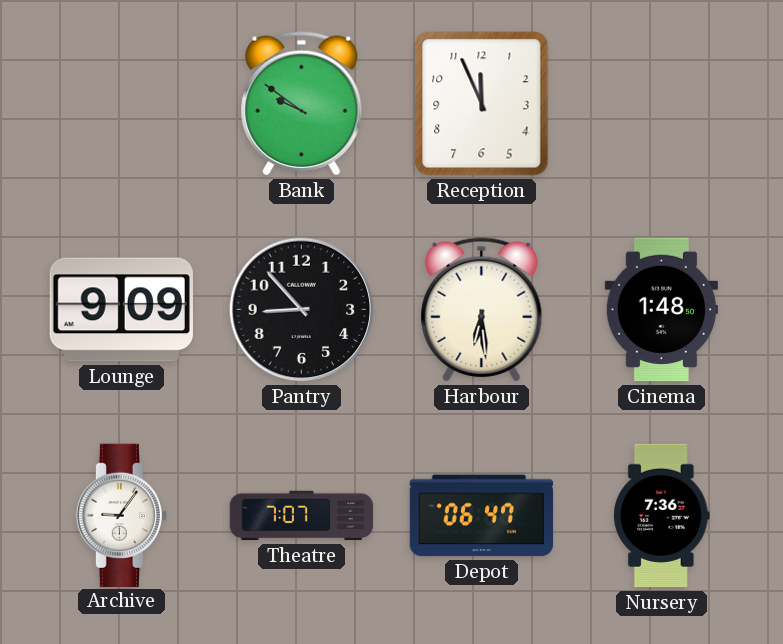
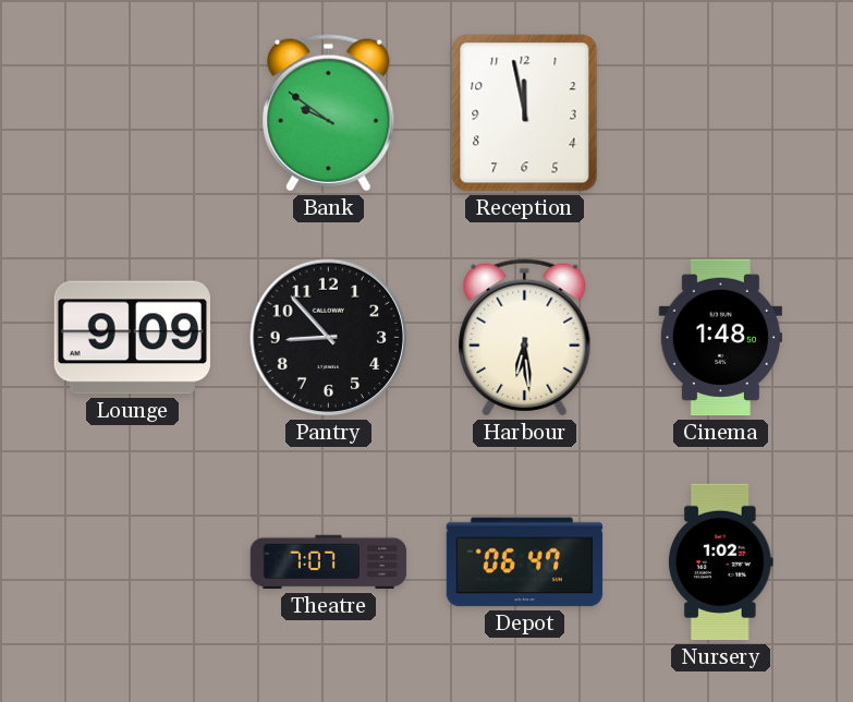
Reception: 11:56 -> 11:58
Archive: 9:06 -> none
Nursery: 7:36 -> 1:02
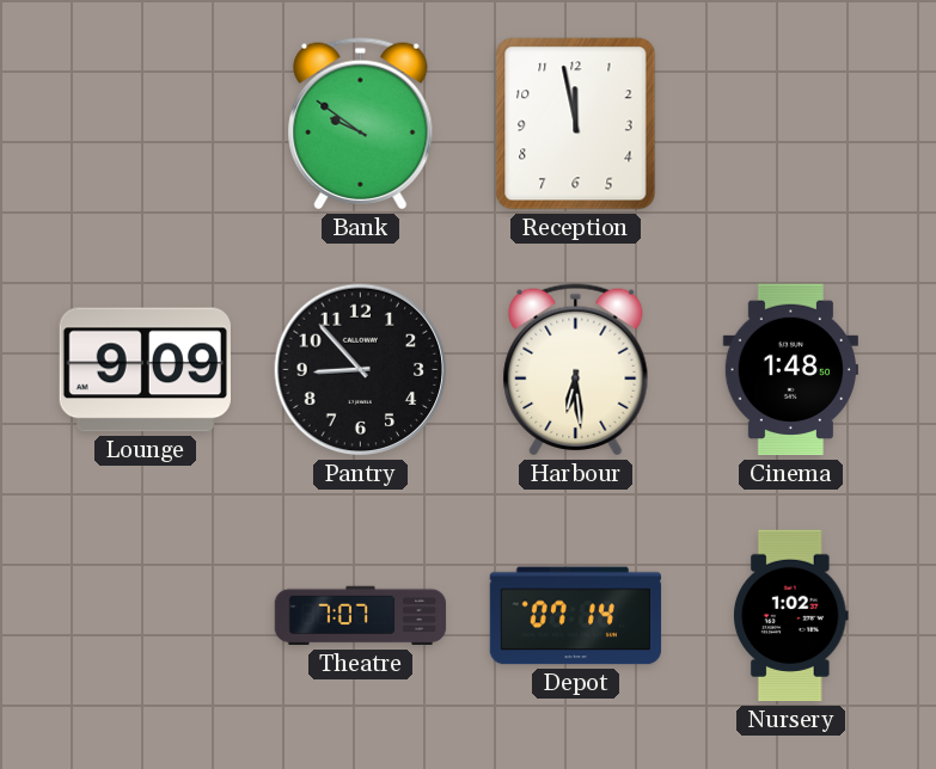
Depot: 06:47 -> 07:14
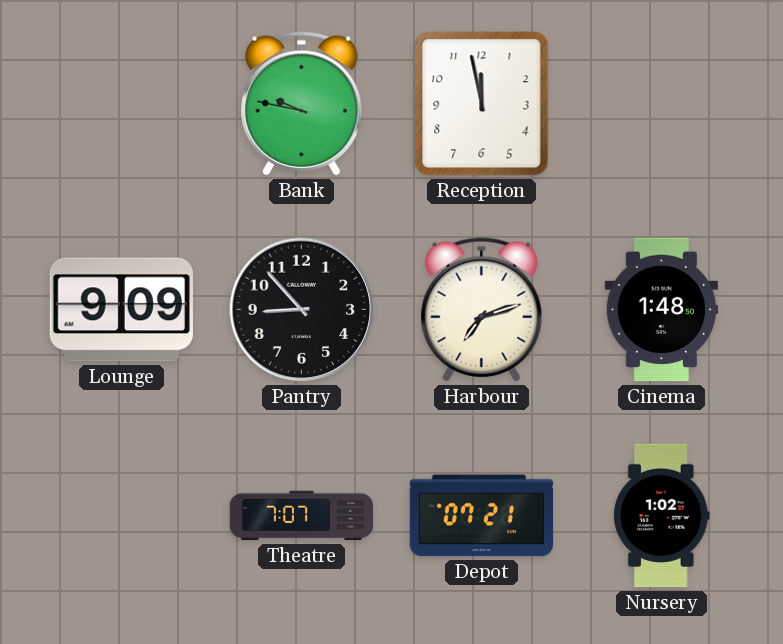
Bank: 9:51 -> 9:47
Harbour: 6:29 -> 7:12
Depot: 07:14 -> 07:21
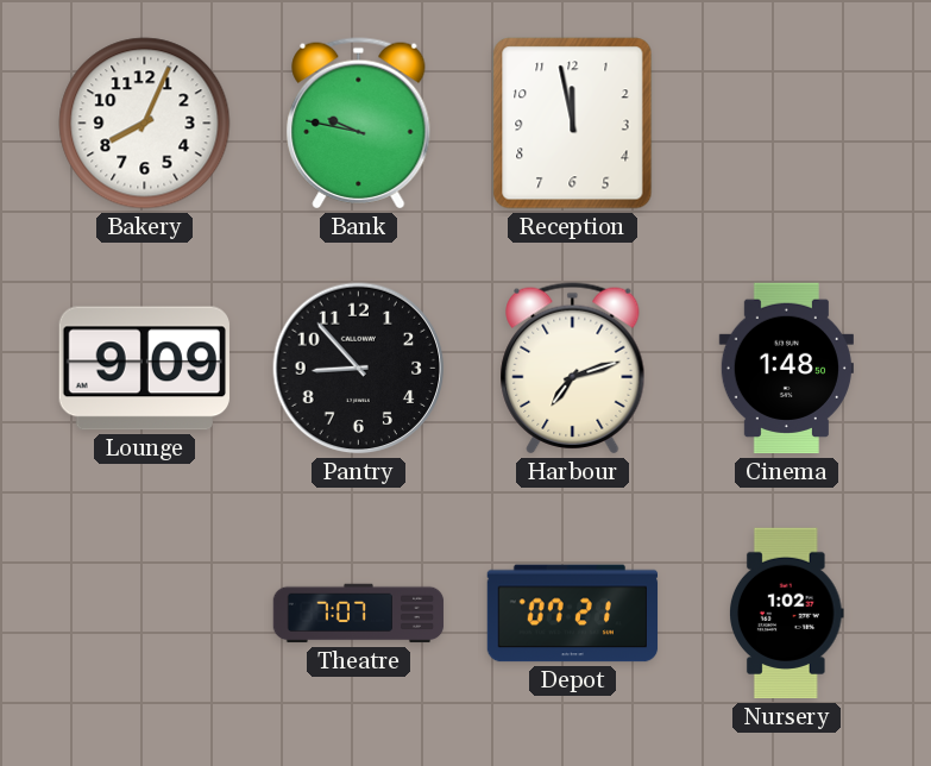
Bakery: none -> 8:04
